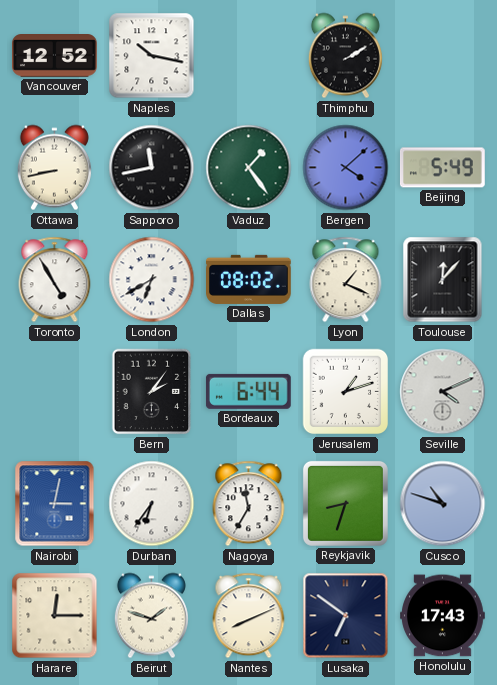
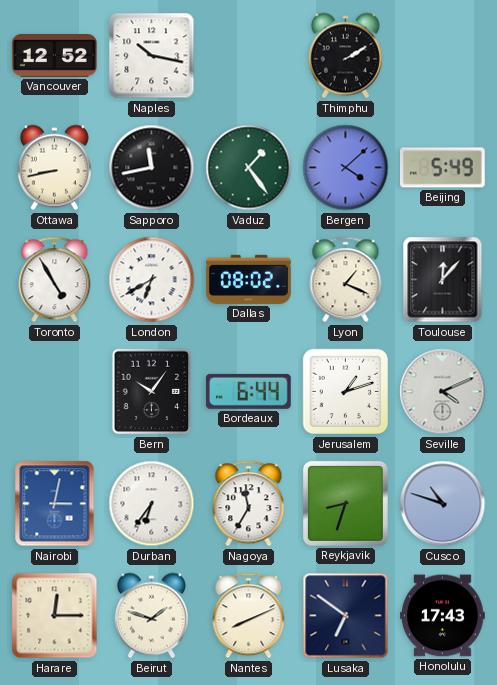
Bern: 2:06 -> 10:06
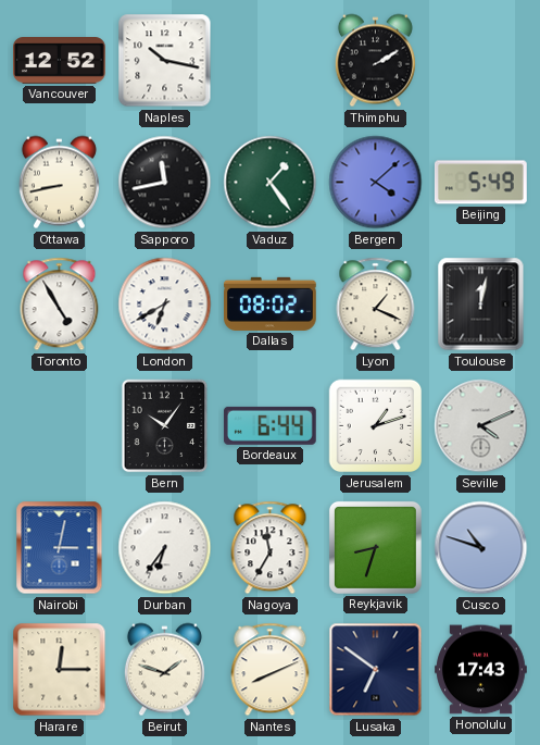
Toulouse: 12:07 -> 12:02
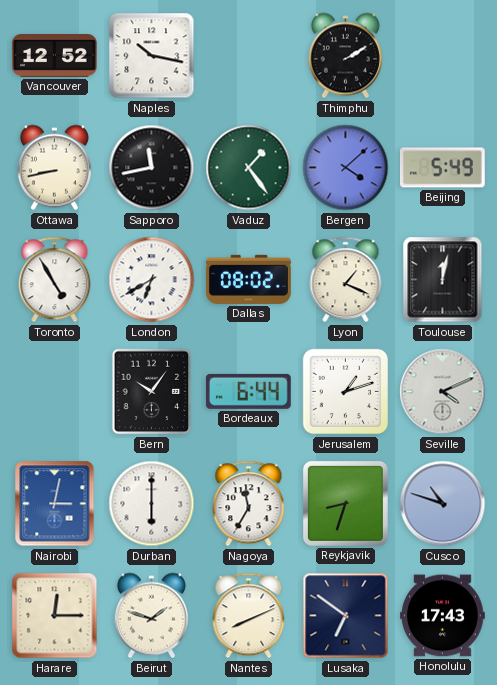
Durban: 6:36 -> 6:00
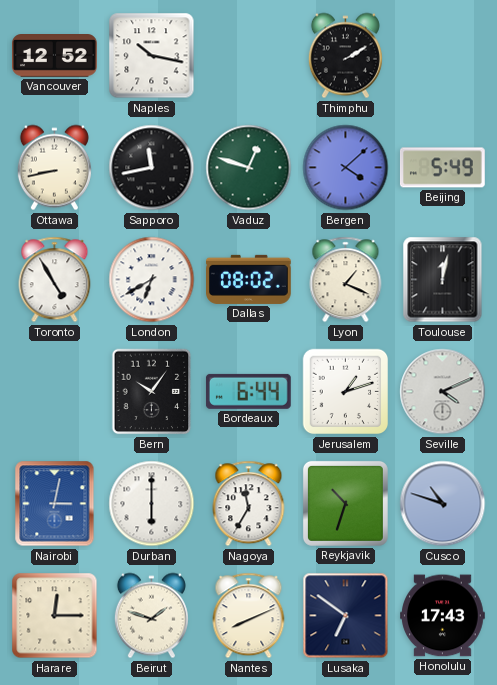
Vaduz: 1:24 -> 12:48
Reykjavik: 8:33 -> 10:33
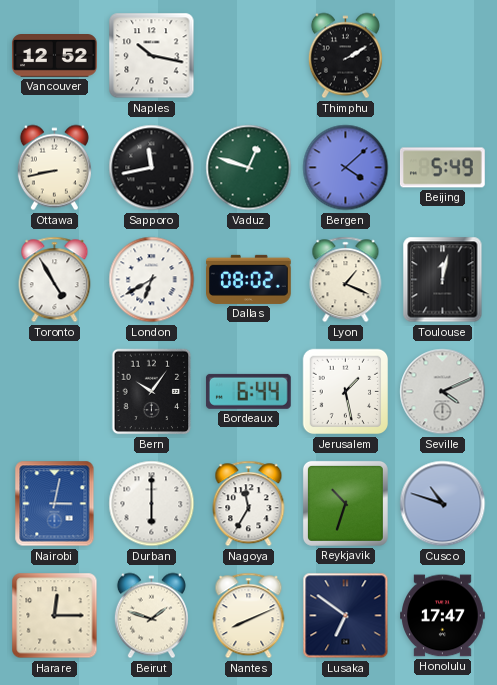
Jerusalem: 1:12 -> 1:28
Honolulu: 17:43 -> 17:47
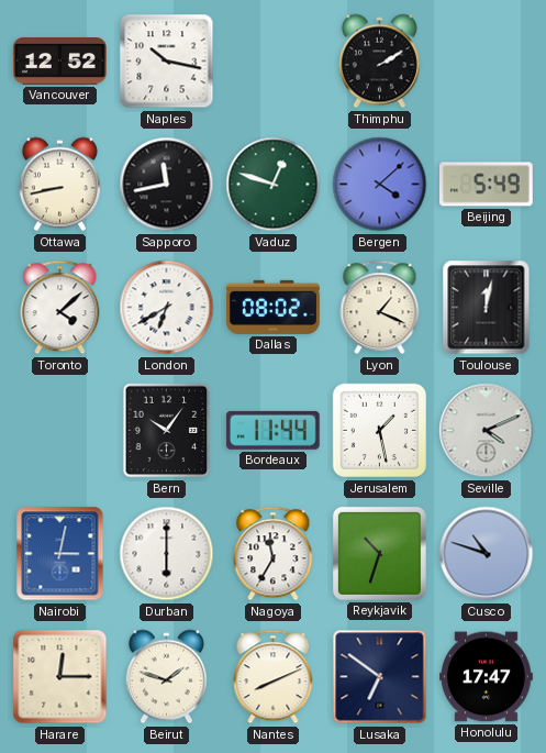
Toronto: 4:55 -> 4:08
Bordeaux: 6:44 -> 11:44
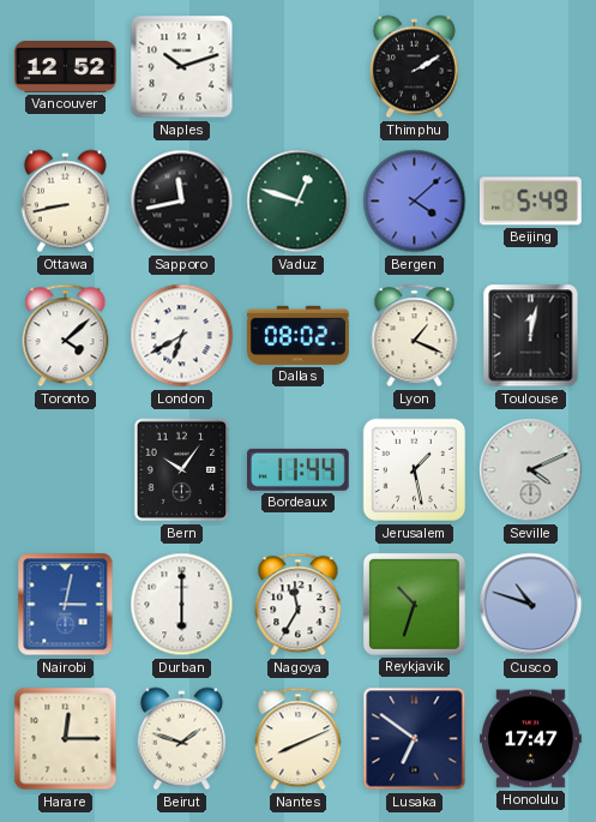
Naples: 10:17 -> 10:12
